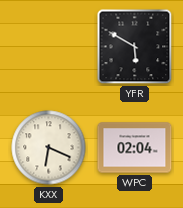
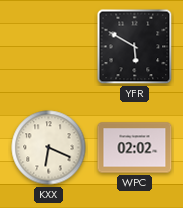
WPC: 02:04 -> 02:02
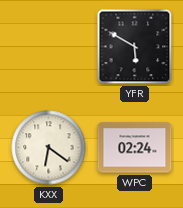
KXX: 6:19 -> 6:21
WPC: 02:02 -> 02:24
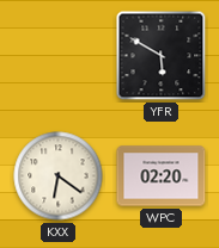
WPC: 02:24 -> 02:20
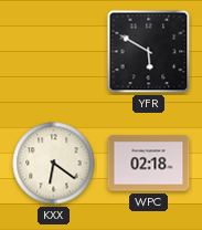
WPC: 02:20 -> 02:18
